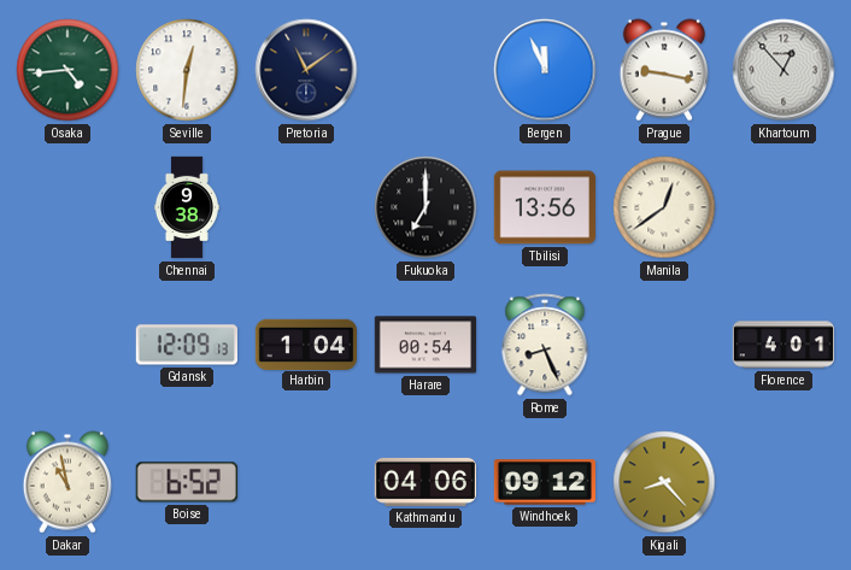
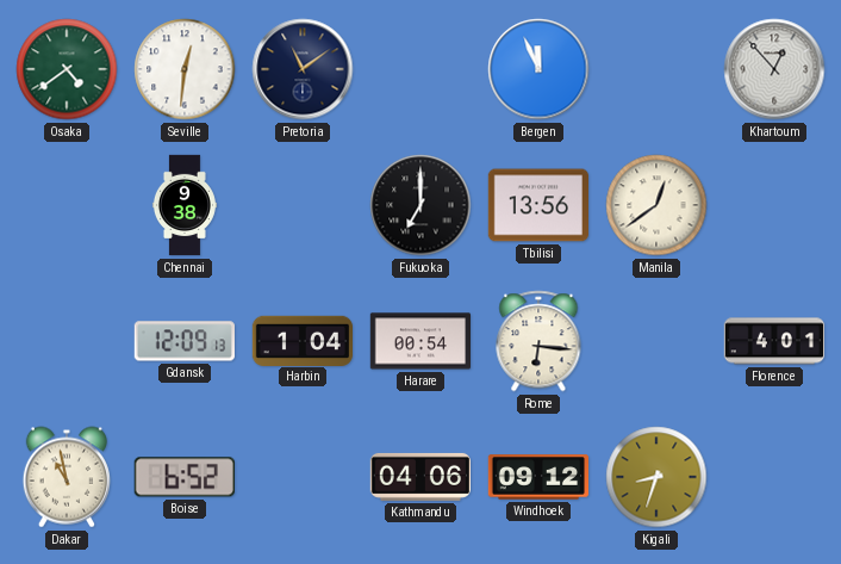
Osaka: 4:44 -> 4:39
Prague: 9:17 -> none
Rome: 8:26 -> 6:16
Kigali: 8:23 -> 8:33
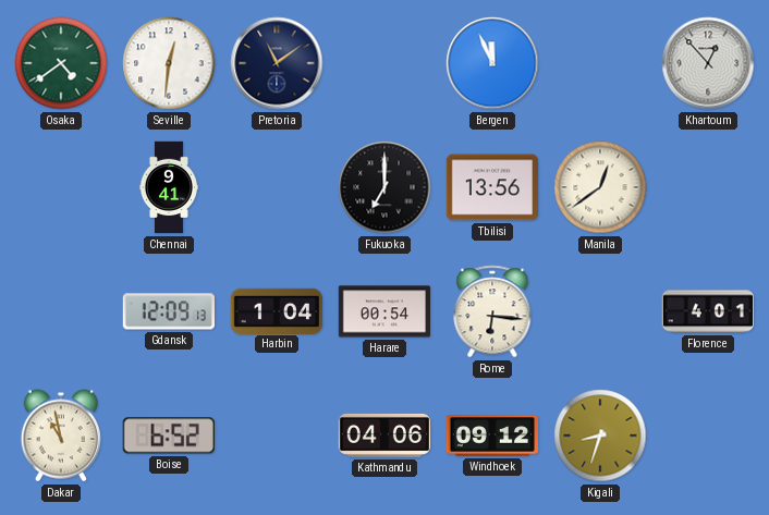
Chennai: 9:38 -> 9:41
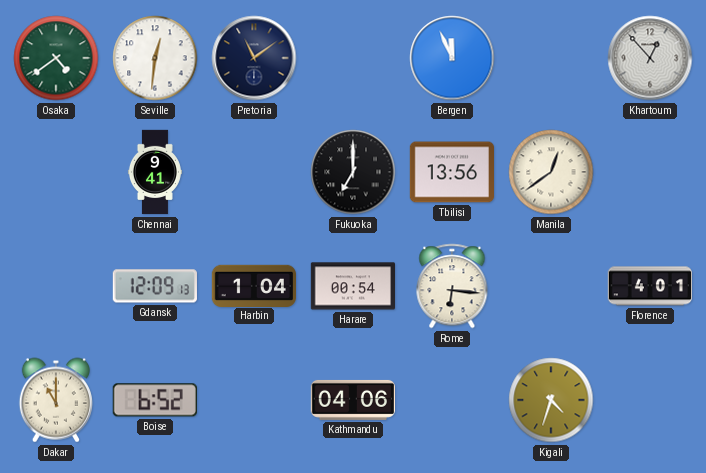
Dakar: 10:58 -> 11:00
Windhoek: 09:12 -> none
Kigali: 8:33 -> 4:33
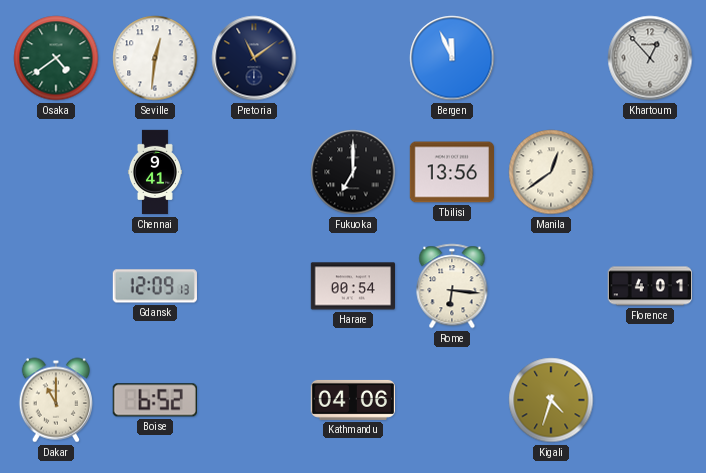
Harbin: 1:04 -> none
